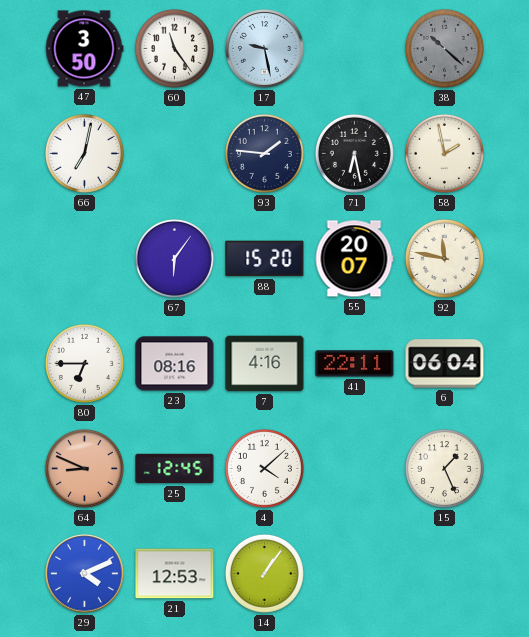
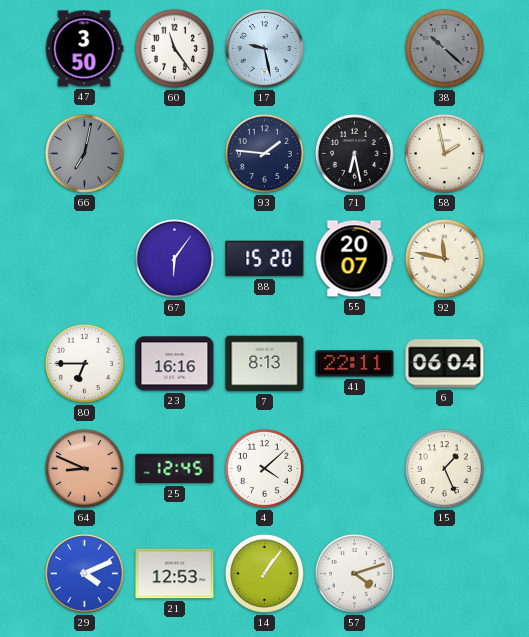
66 dial: white -> grey
23: 08:16 -> 16:16
7: 4:16 -> 8:13
57: none -> 4:12
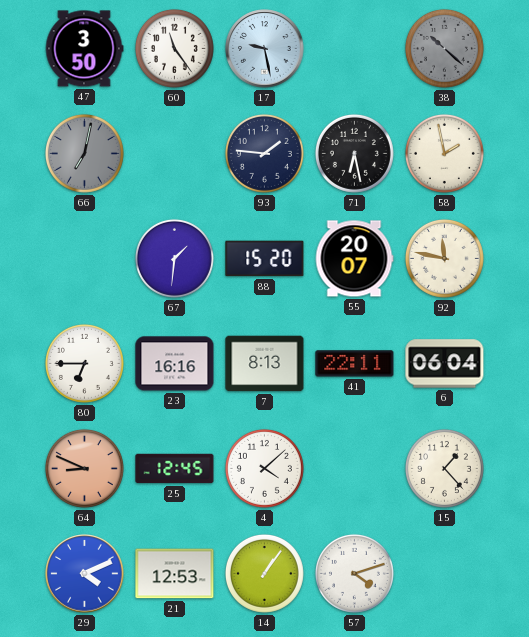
67: 6:06 -> 1:31
15: 1:26 -> 1:23
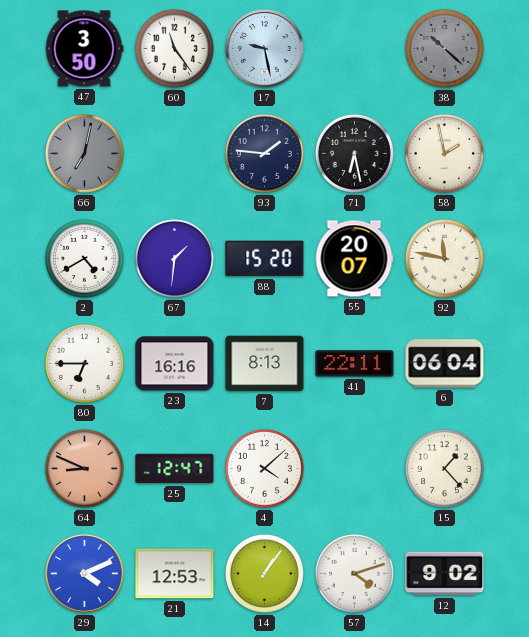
2: none -> 4:40
25: 12:45 -> 12:47
12: none -> 9:02
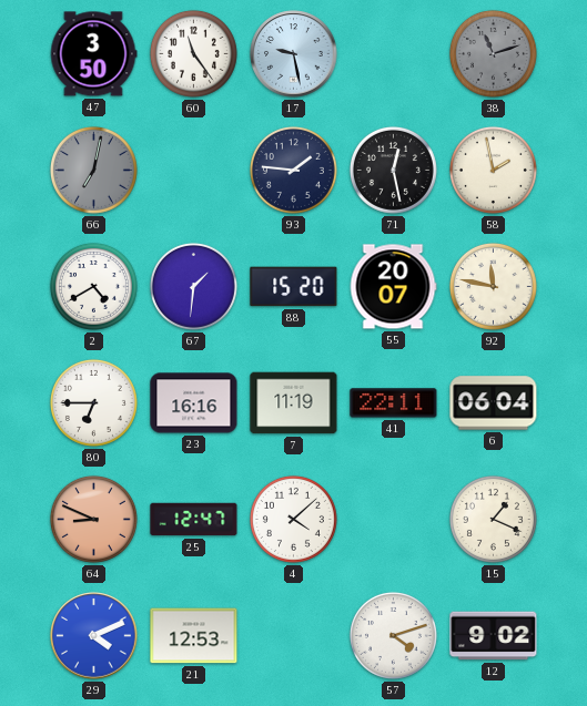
38: 10:22 -> 11:12
71: 6:28 -> 12:28
7: 8:13 -> 11:19
15: 1:23 -> 1:19
14: 1:06 -> none
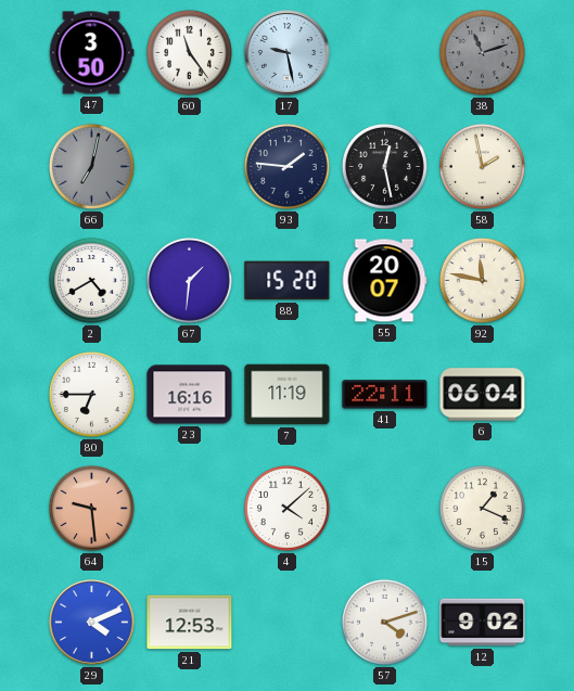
64: 8:49 -> 9:29
25: 12:47 -> none
